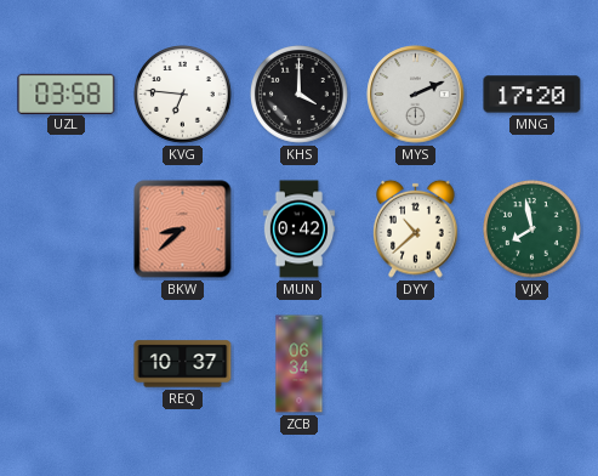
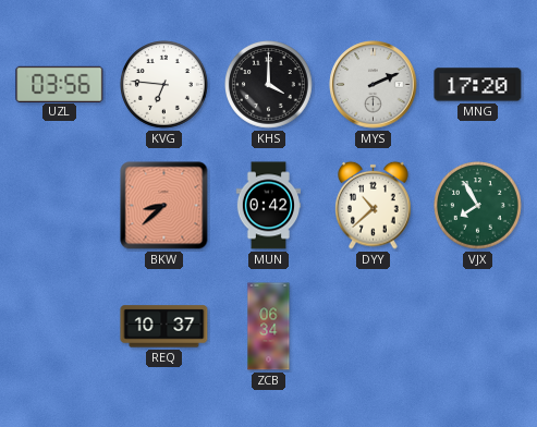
UZL: 03:58 -> 03:56
VJX: 7:58 -> 7:55
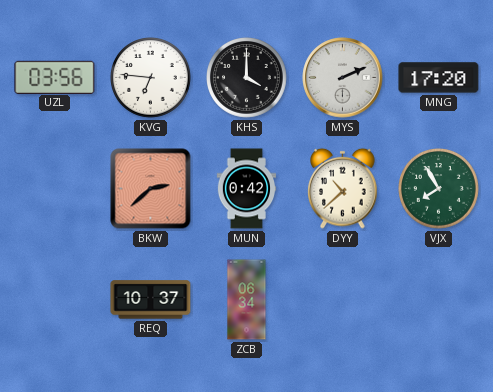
BKW: 8:38 -> 2:38
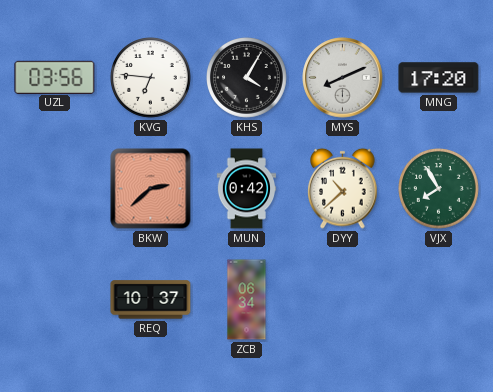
KHS: 4:00 -> 4:05
MYS: 2:11 -> 8:11
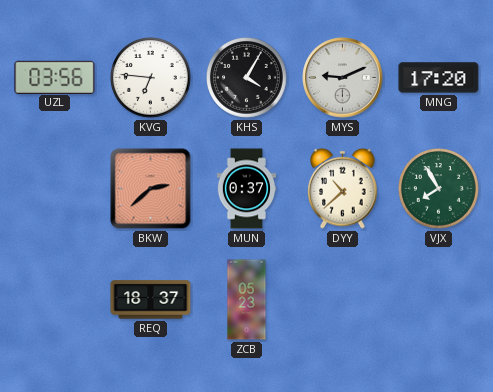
MYS: 8:11 -> 9:11
MUN: 0:42 -> 0:37
REQ: 10:37 -> 18:37
ZCB: 06:34 -> 05:23
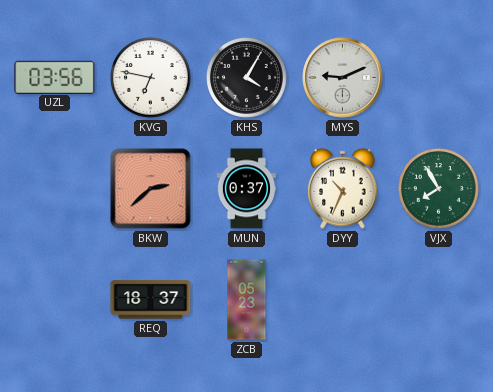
KVG: 6:46 -> 6:47
MNG: 17:20 -> none
DYY: 10:38 -> 10:34
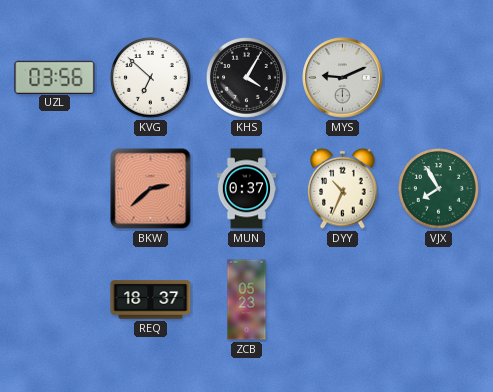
KVG: 6:47 -> 6:52
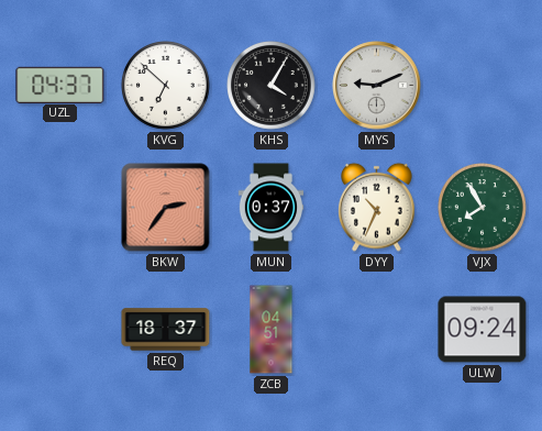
UZL: 03:56 -> 04:37
BKW: 2:38 -> 2:36
ZCB: 05:23 -> 04:51
ULW: none -> 09:24
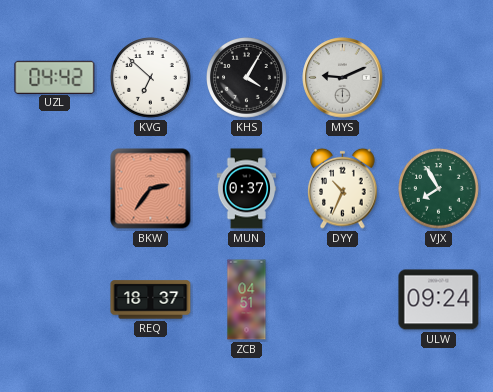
UZL: 04:37 -> 04:42
